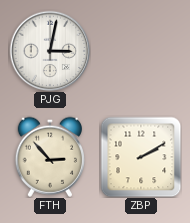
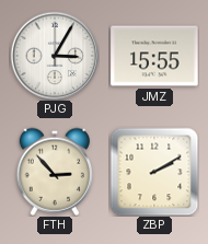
PJG: 3:02 -> 3:05
JMZ: none -> 15:55
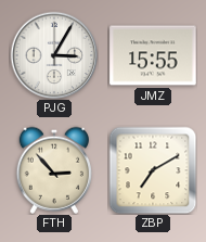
ZBP: 2:10 -> 7:10
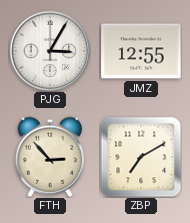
JMZ: 15:55 -> 12:55
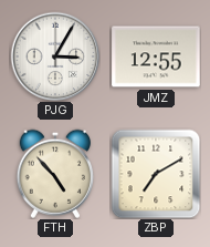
FTH: 2:53 -> 4:53
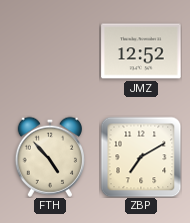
PJG: 3:05 -> none
JMZ: 12:55 -> 12:52
